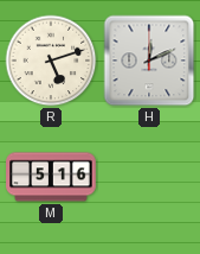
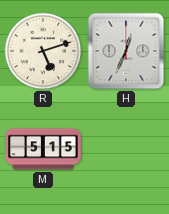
H: 12:11 -> 12:34
M: 5:16 -> 5:15
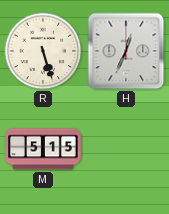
R: 5:12 -> 5:27
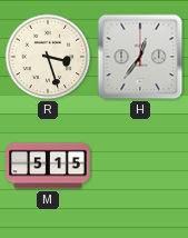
R: 5:27 -> 3:27
H: 12:34 -> 12:36
